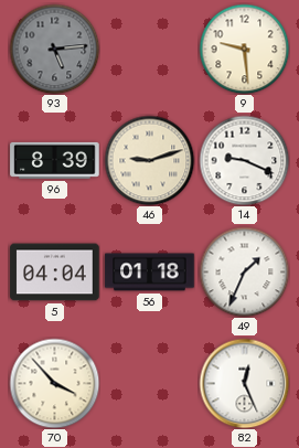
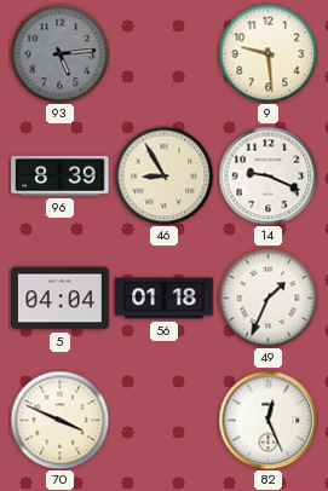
46: 9:12 -> 8:55
70: 3:53 -> 3:49
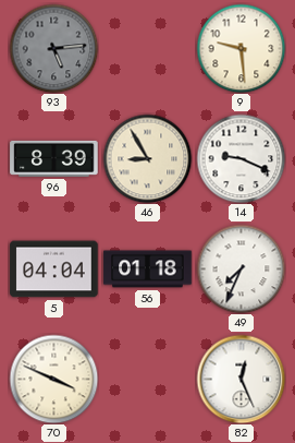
49: 1:34 -> 7:34
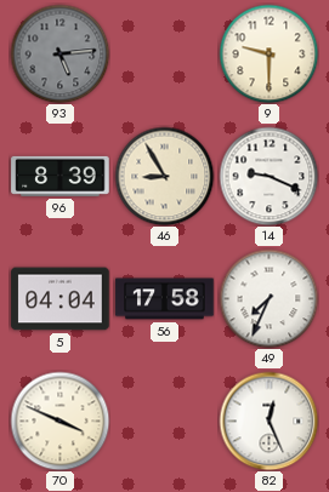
9: 9:29 -> 9:30
56: 01:18 -> 17:58
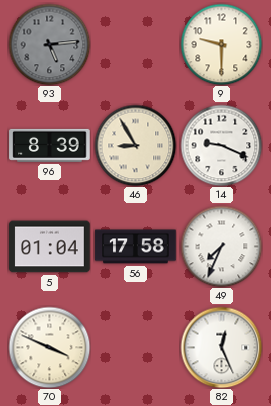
5: 04:04 -> 01:04
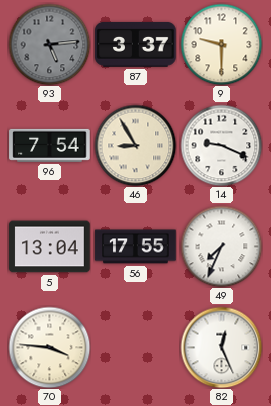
87: none -> 3:37
96: 8:39 -> 7:54
5: 01:04 -> 13:04
56: 17:58 -> 17:55
70: 3:49 -> 3:46
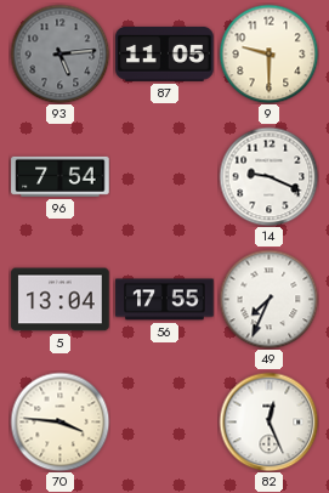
87: 3:37 -> 11:05
46: 8:55 -> none
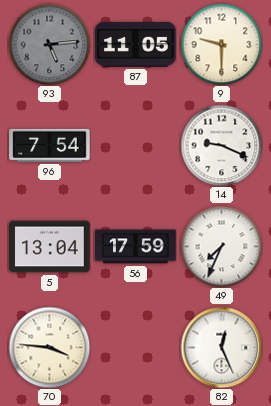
56: 17:55 -> 17:59
